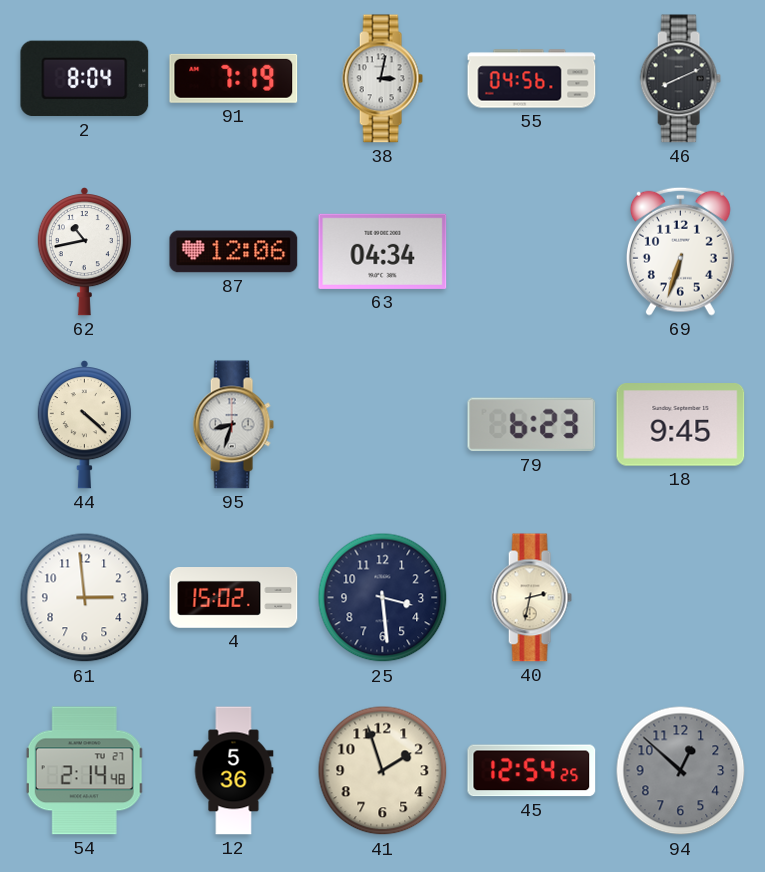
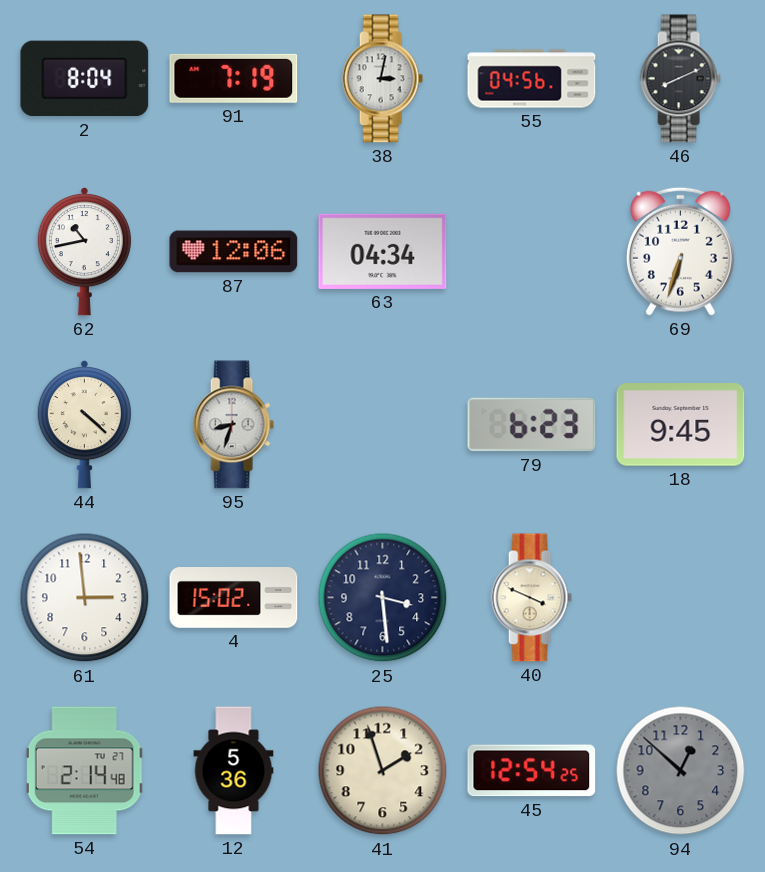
40: 2:32 -> 3:49
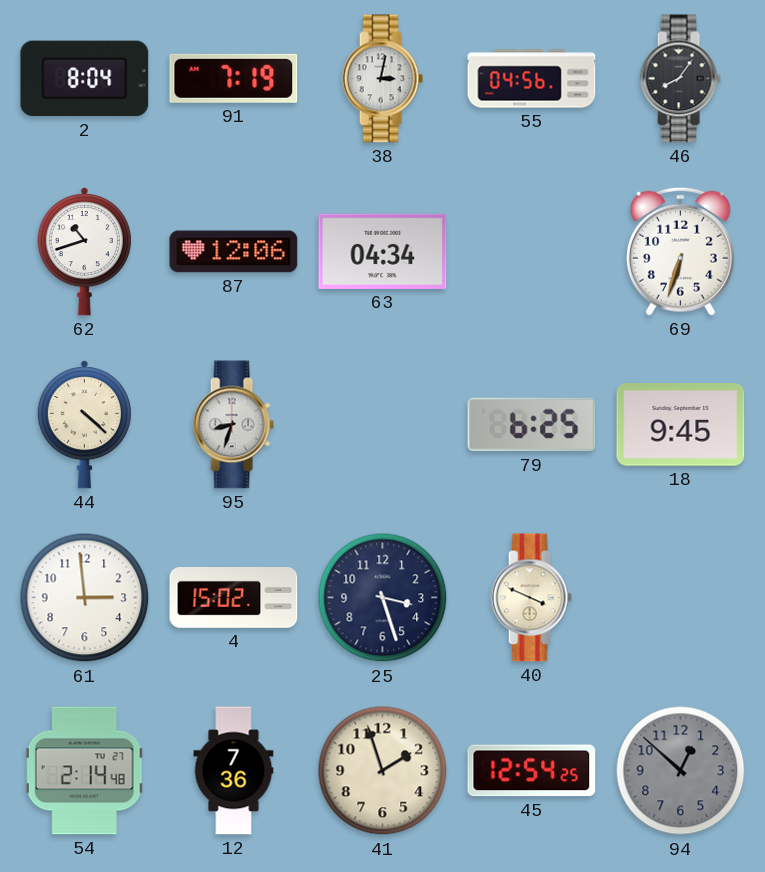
46: 8:11 -> 8:06
62: 10:43 -> 10:42
79: 6:23 -> 6:25
25: 3:29 -> 3:27
12: 5:36 -> 7:36
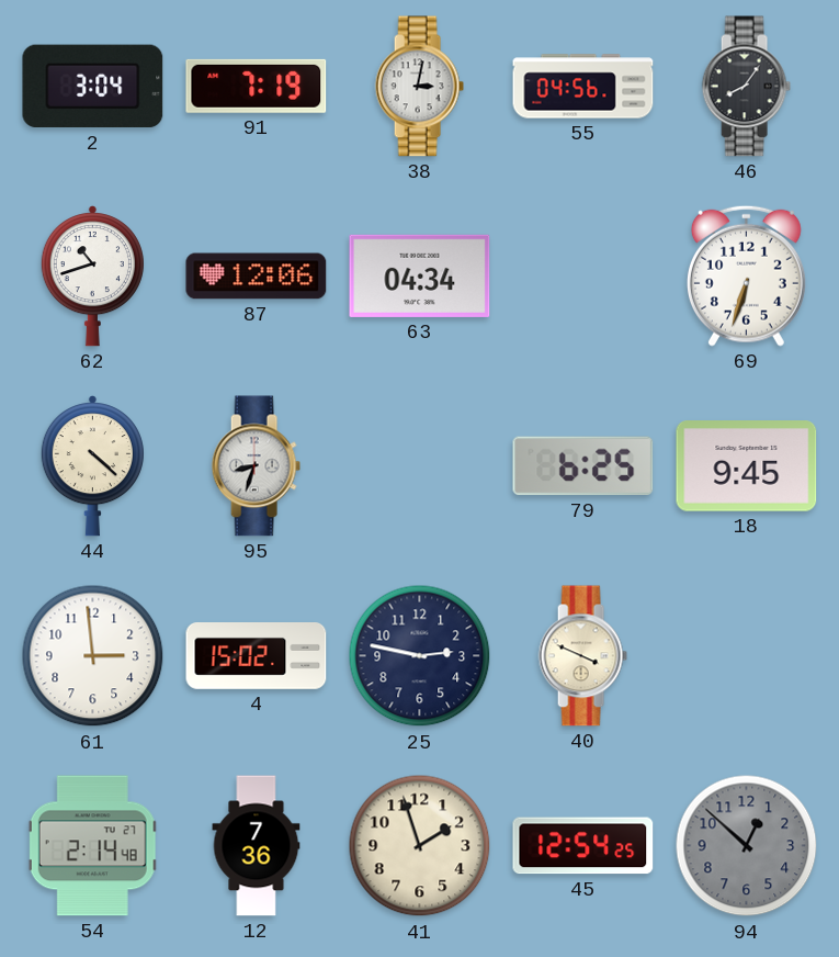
2: 8:04 -> 3:04
25: 3:27 -> 2:47
